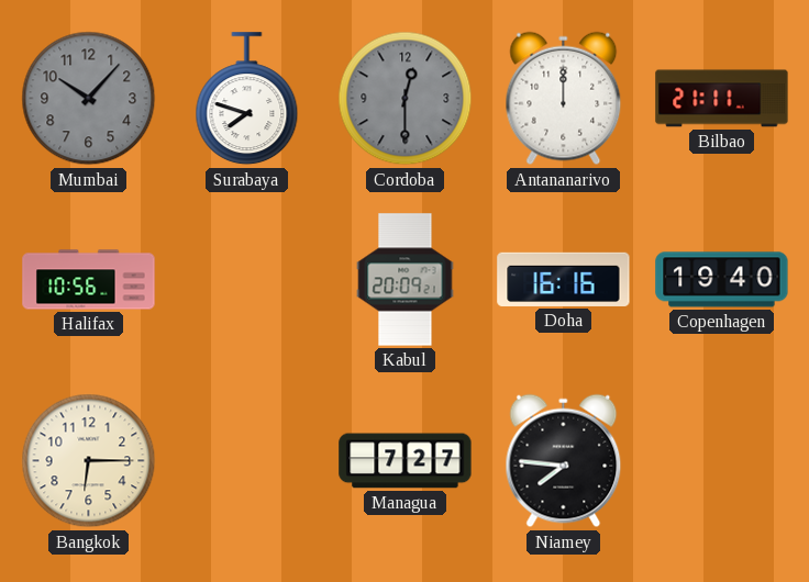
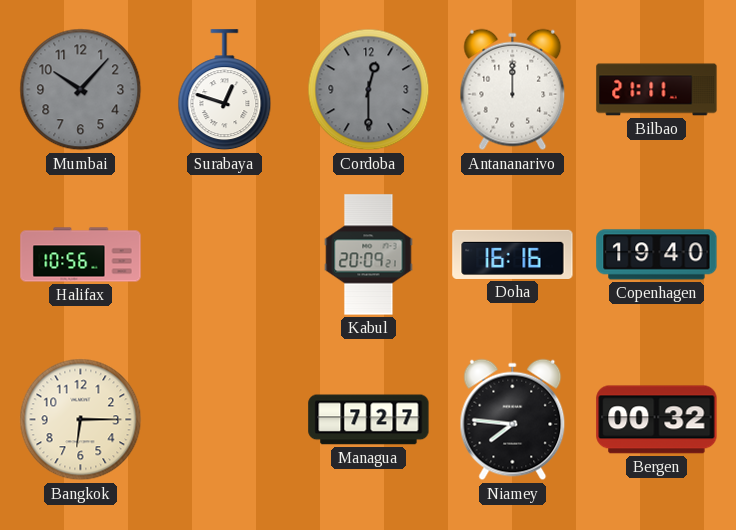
Surabaya: 7:48 -> 12:48
Bergen: none -> 00:32
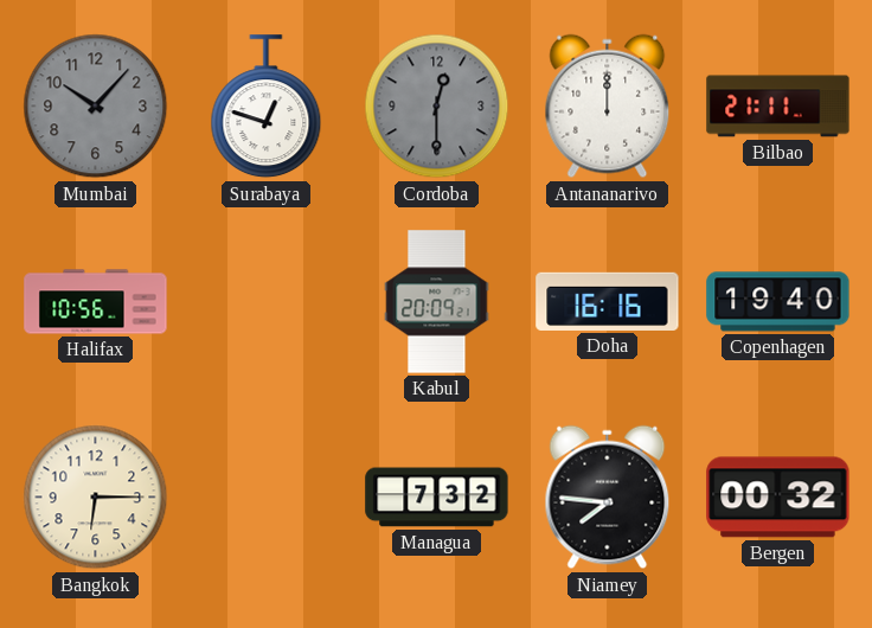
Managua: 7:27 -> 7:32
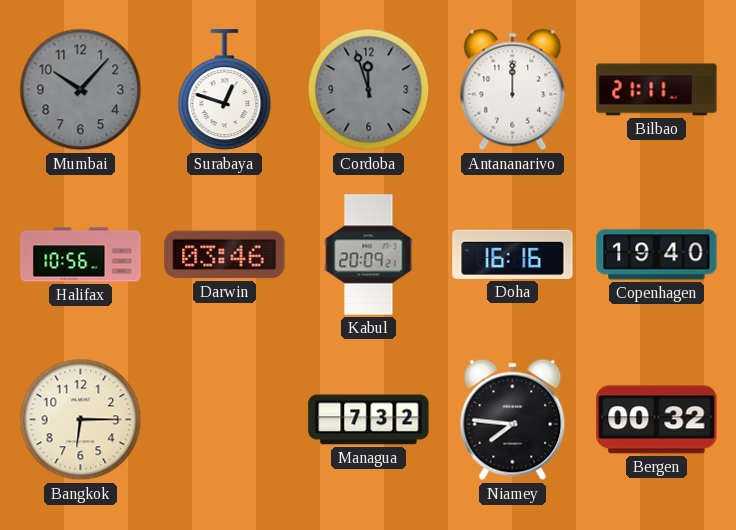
Cordoba: 12:30 -> 11:57
Darwin: none -> 03:46
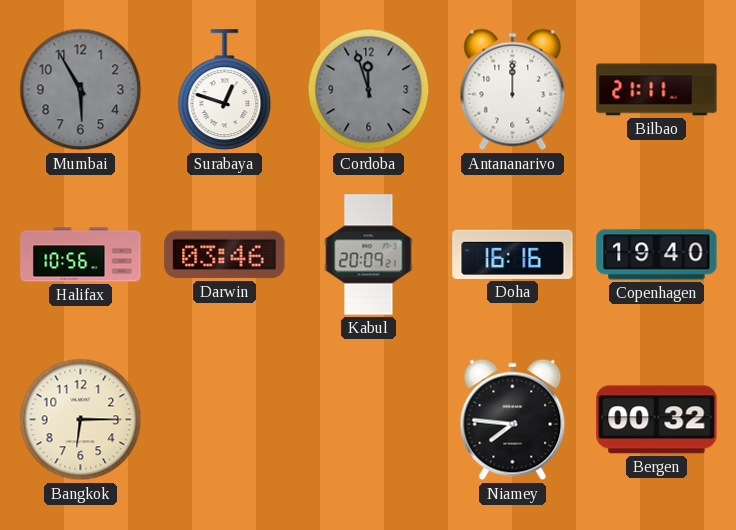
Mumbai: 10:07 -> 5:55
Managua: 7:32 -> none
